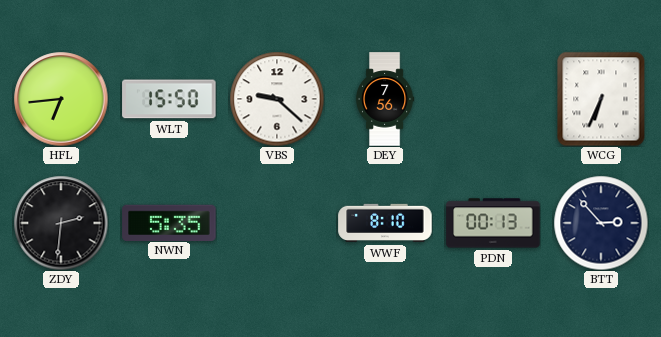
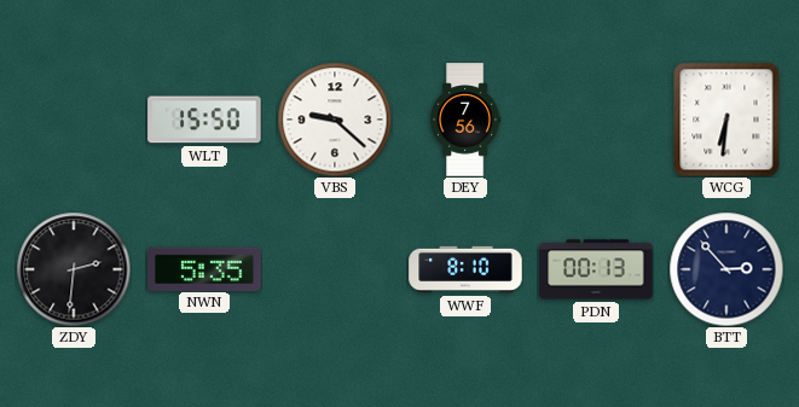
HFL: 6:44 -> none
WCG: 6:34 -> 6:31
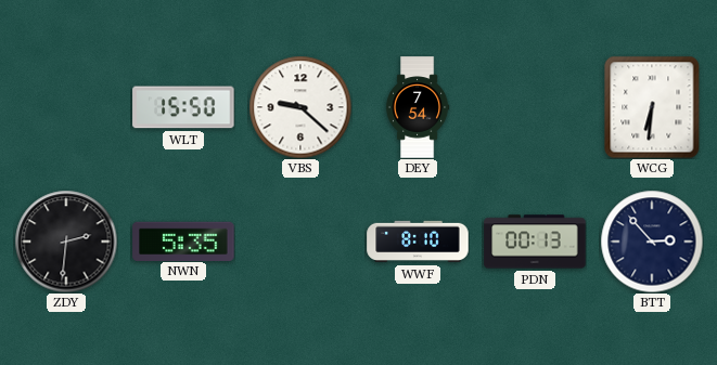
DEY: 7:56 -> 7:54
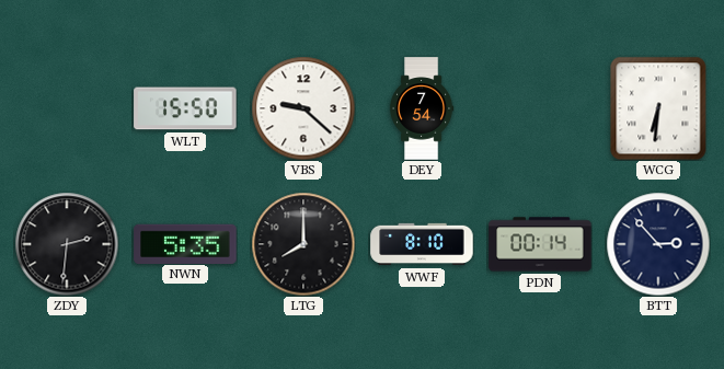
LTG: none -> 8:00
PDN: 00:13 -> 00:14
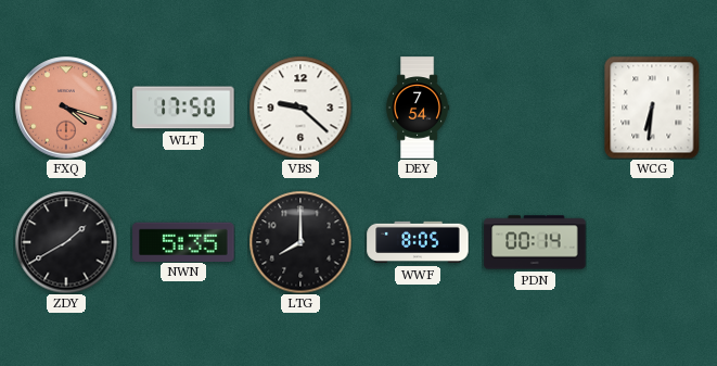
FXQ: none -> 4:18
WLT: 15:50 -> 17:50
ZDY: 2:31 -> 1:40
WWF: 8:10 -> 8:05
BTT: 2:53 -> none
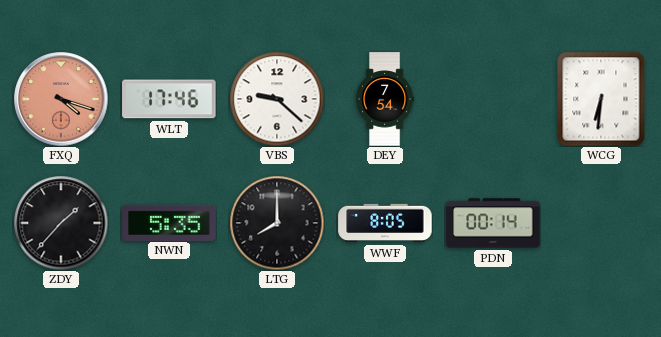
WLT: 17:50 -> 17:46
ZDY: 1:40 -> 1:37
